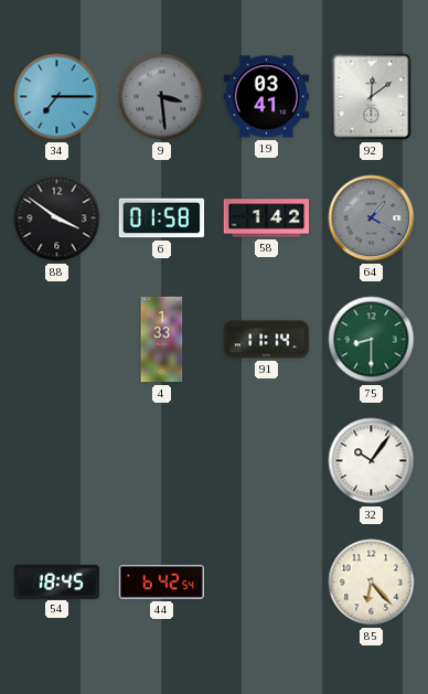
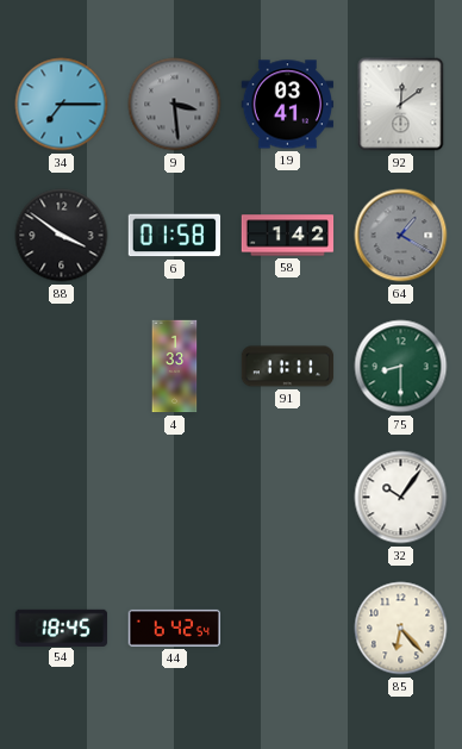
91: 11:14 -> 11:11
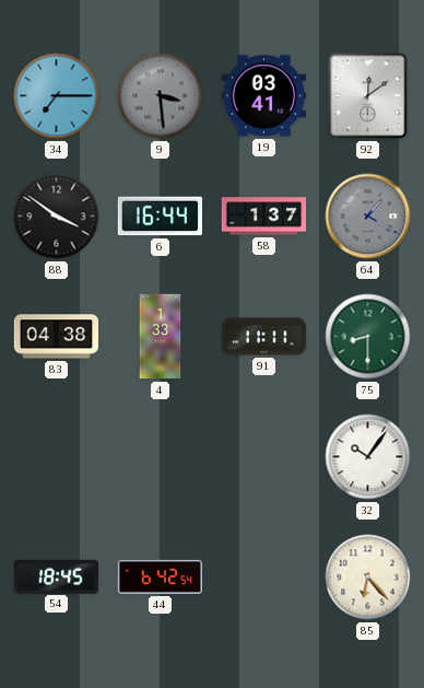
6: 01:58 -> 16:44
58: 1:42 -> 1:37
83: none -> 04:38
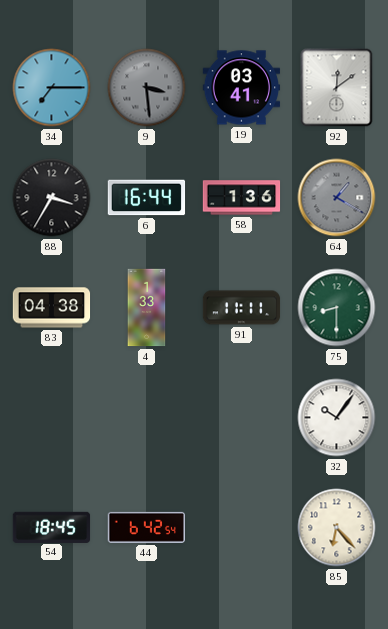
88: 3:51 -> 3:35
58: 1:37 -> 1:36
